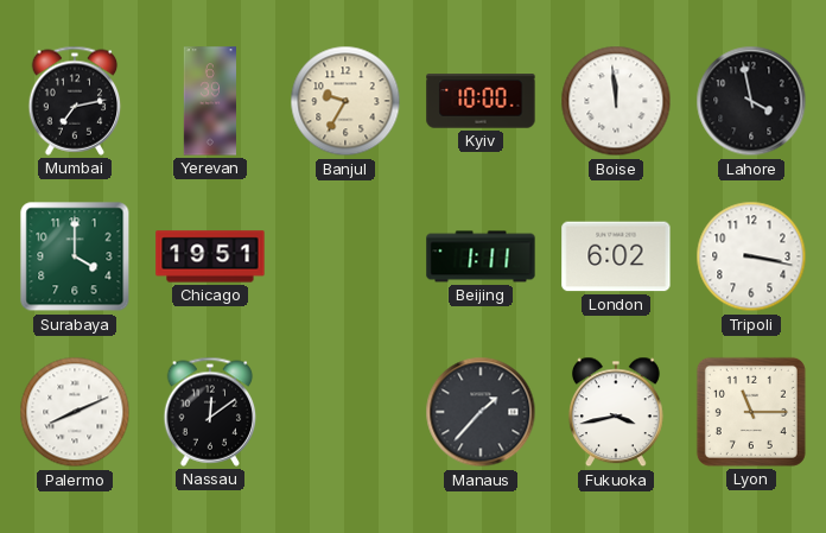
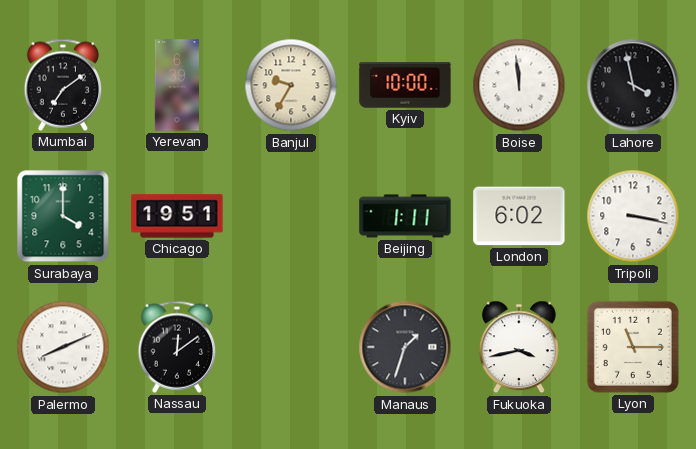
Mumbai: 7:13 -> 7:09
Manaus: 1:37 -> 1:33
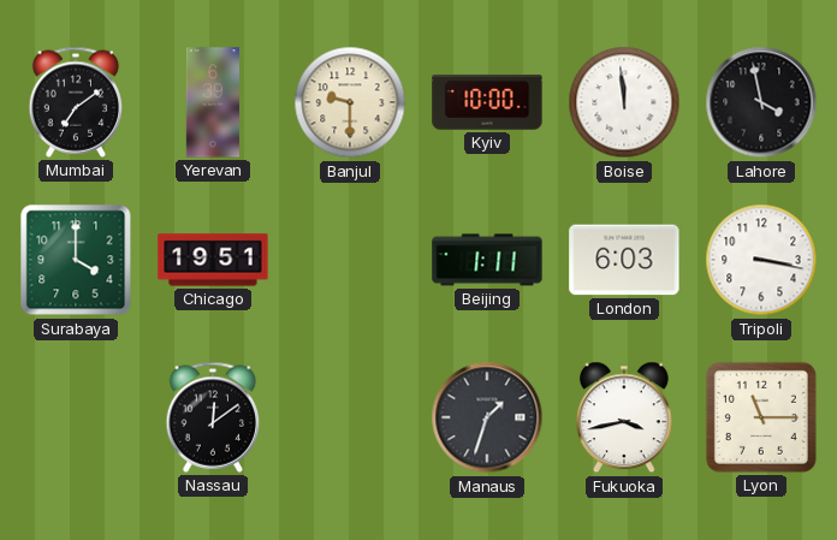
Banjul: 9:35 -> 9:30
London: 6:02 -> 6:03
Palermo: 8:11 -> none
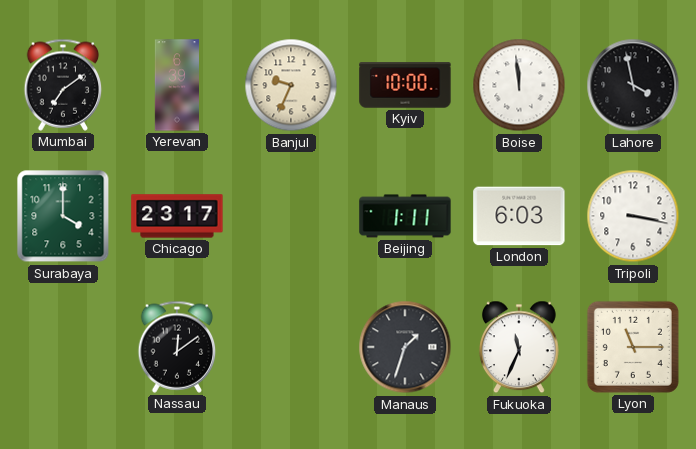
Banjul: 9:30 -> 9:34
Chicago: 19:51 -> 23:17
Fukuoka: 3:43 -> 11:34
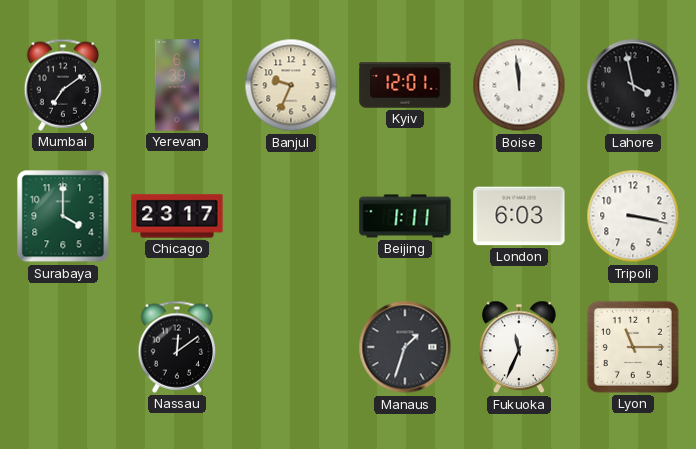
Kyiv: 10:00 -> 12:01
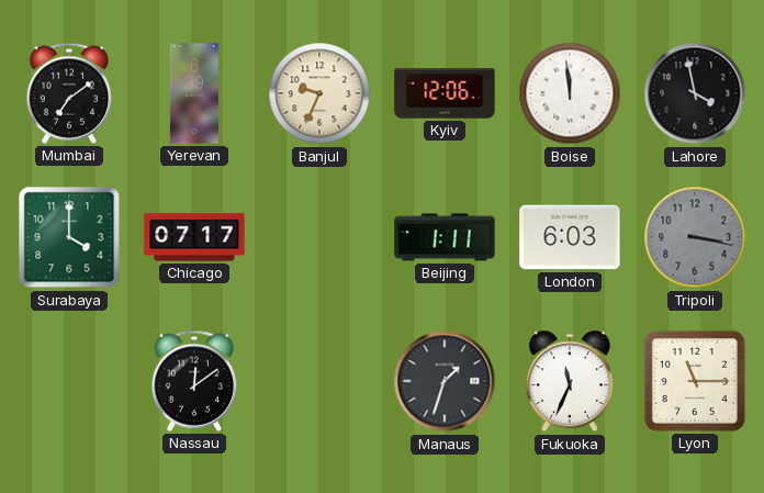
Kyiv: 12:01 -> 12:06
Chicago: 23:17 -> 07:17
Tripoli dial: white -> grey
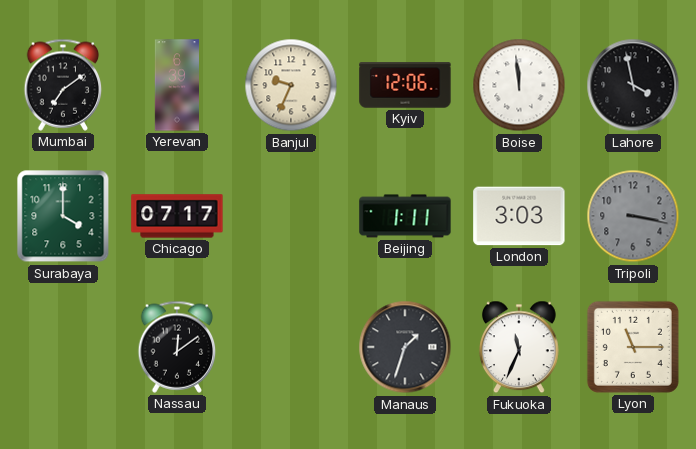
London: 6:03 -> 3:03
